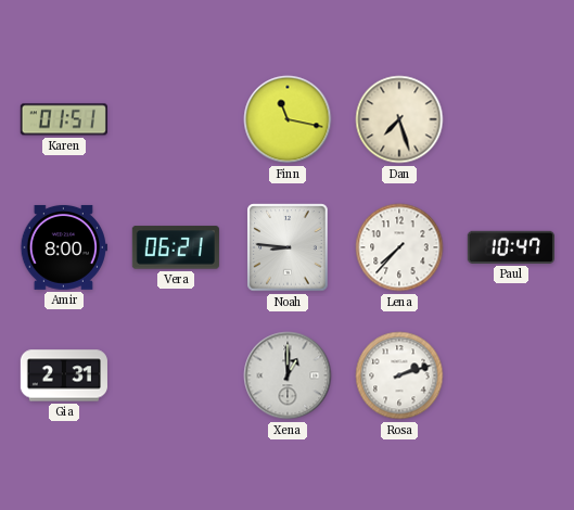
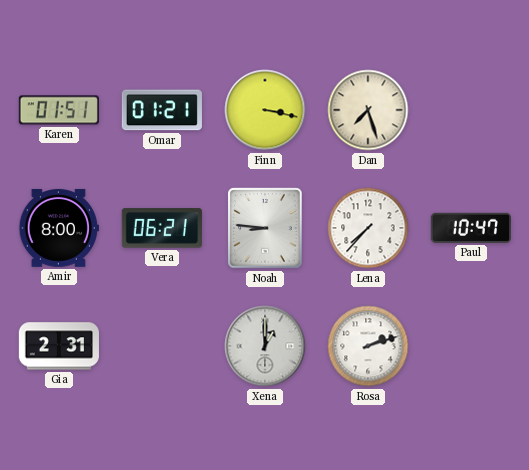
Omar: none -> 01:21
Finn: 11:17 -> 3:17
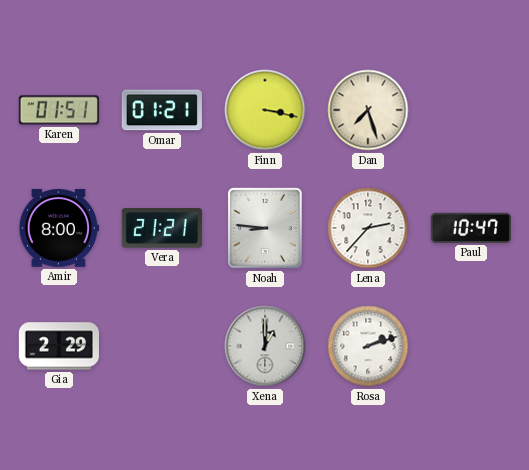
Vera: 06:21 -> 21:21
Lena: 7:37 -> 2:37
Gia: 2:31 -> 2:29
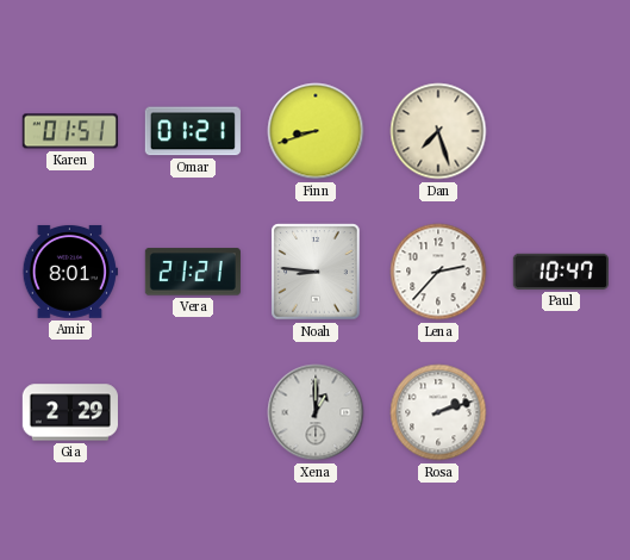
Finn: 3:17 -> 8:42
Amir: 8:00 -> 8:01
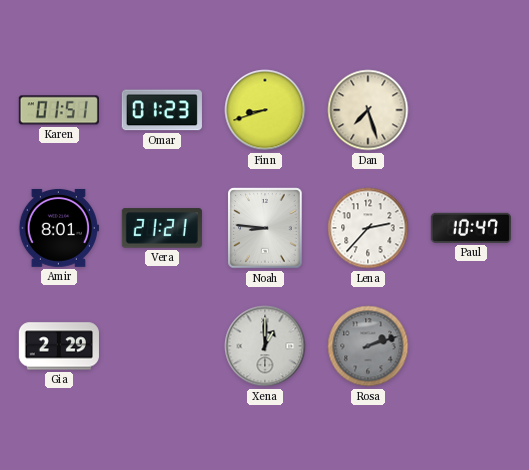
Omar: 01:21 -> 01:23
Rosa dial: white -> grey
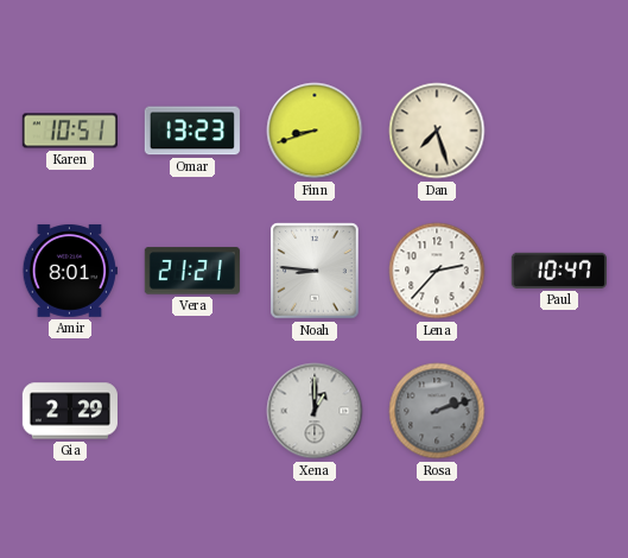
Karen: 01:51 -> 10:51
Omar: 01:23 -> 13:23
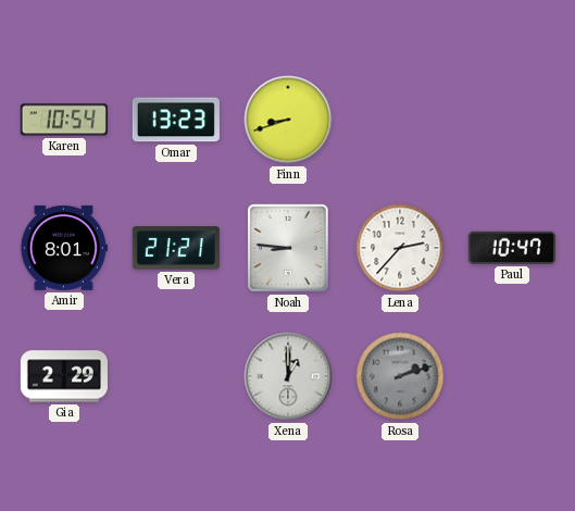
Karen: 10:51 -> 10:54
Dan: 7:27 -> none
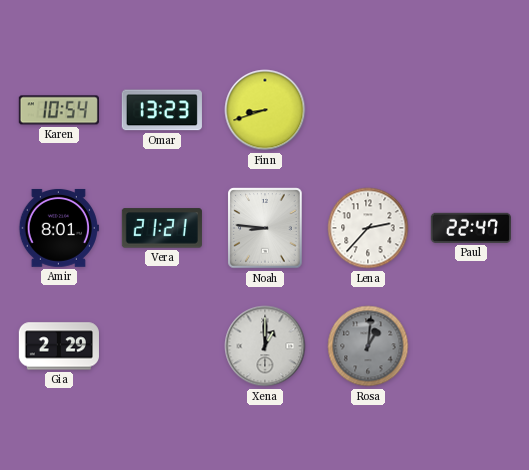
Paul: 10:47 -> 22:47
Rosa: 2:12 -> 1:01
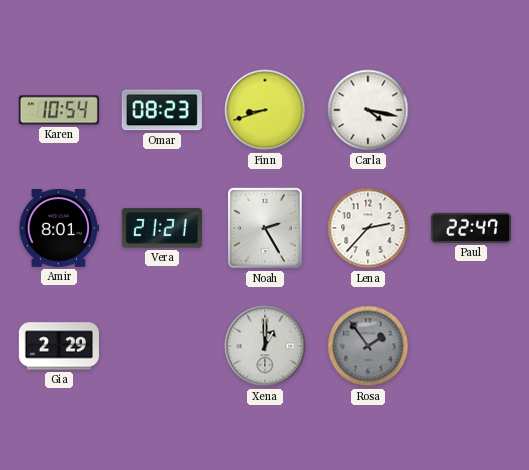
Omar: 13:23 -> 08:23
Carla: none -> 4:17
Noah: 8:46 -> 2:25
Rosa: 1:01 -> 1:54
